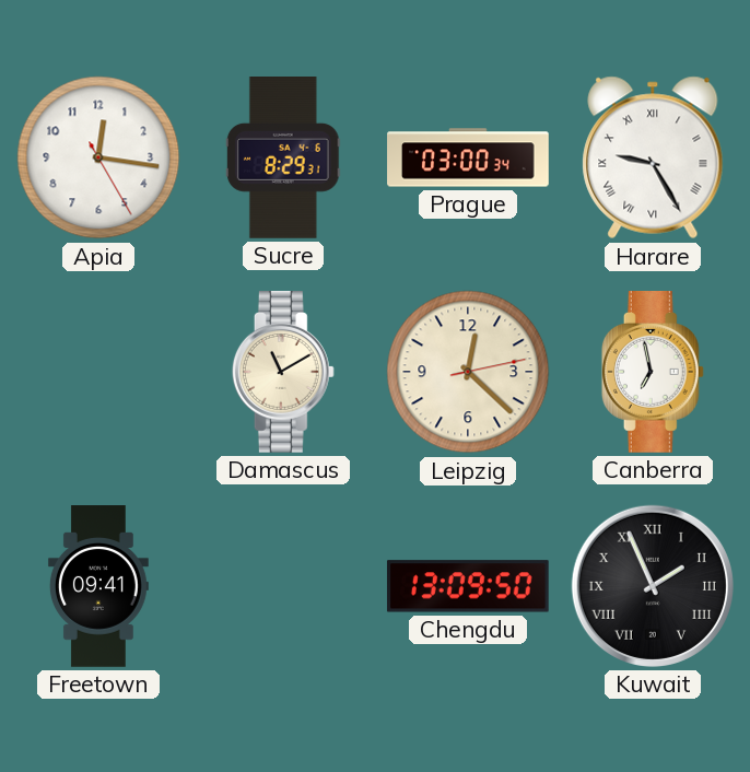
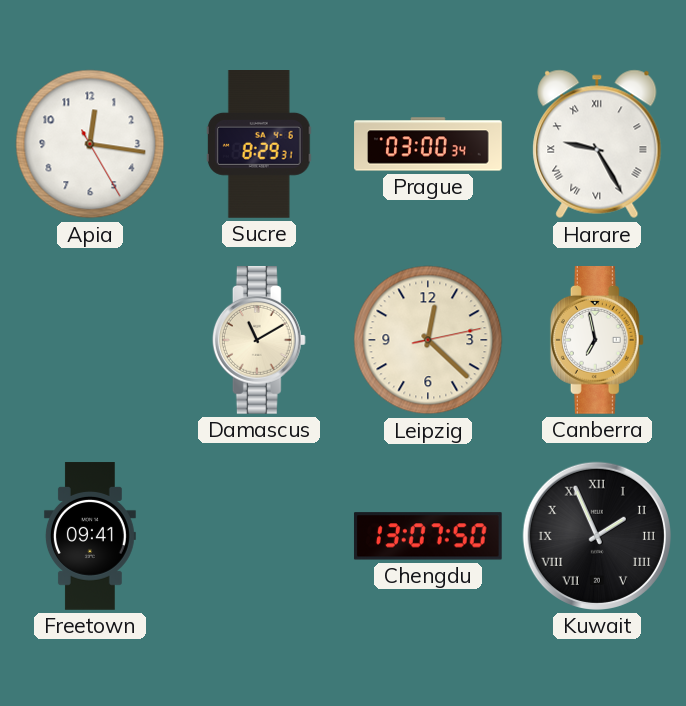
Chengdu: 13:09 -> 13:07
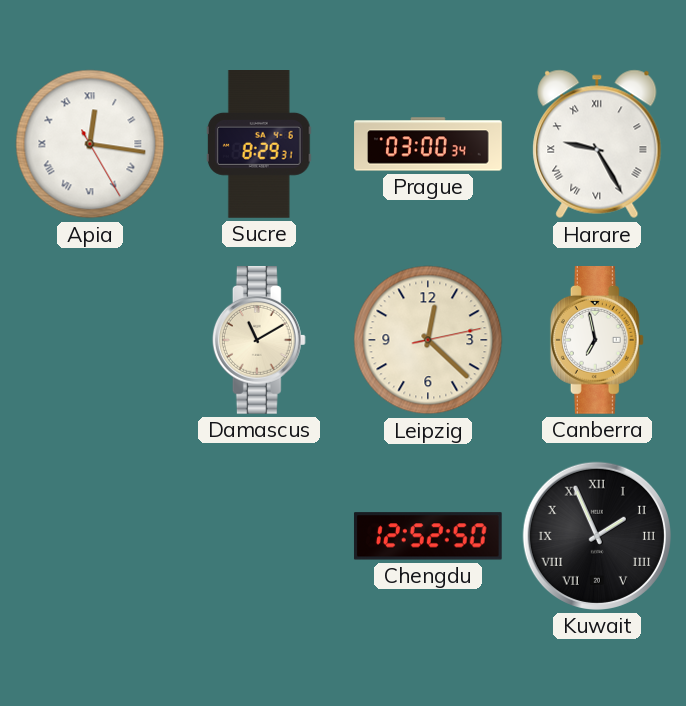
Apia numerals: Arabic -> Roman
Freetown: 09:41 -> none
Chengdu: 13:07 -> 12:52
